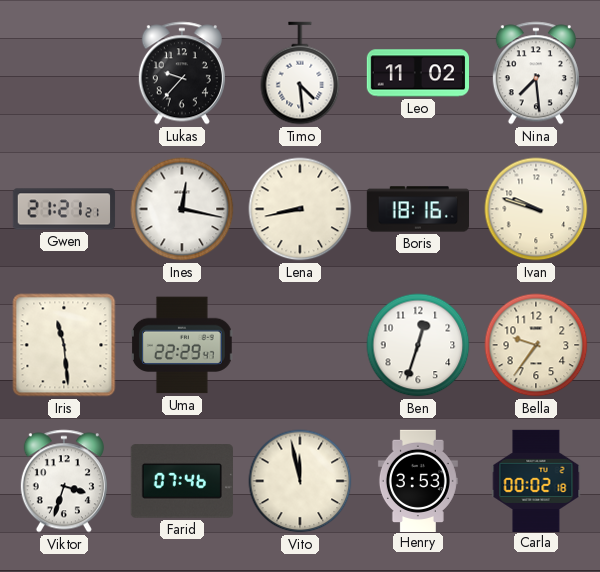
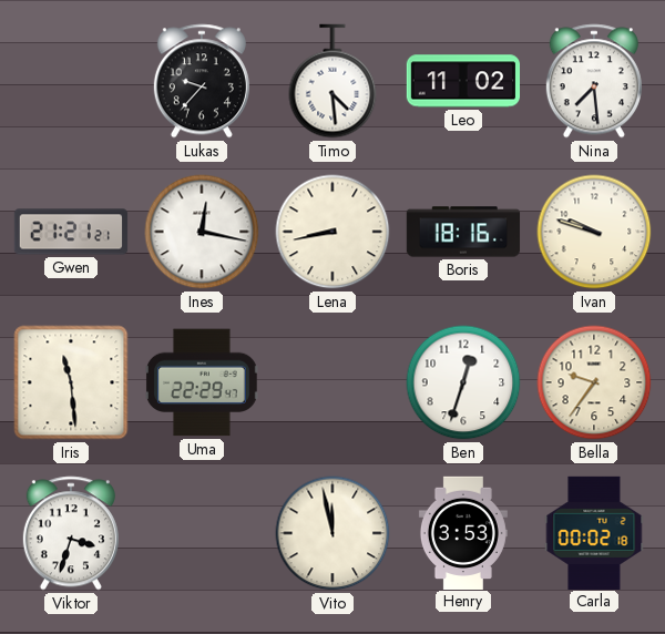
Farid: 07:46 -> none
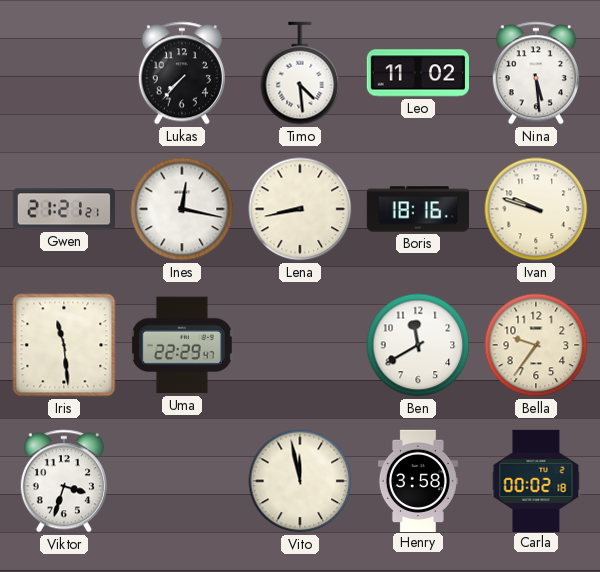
Lukas: 9:37 -> 7:37
Nina: 7:29 -> 5:29
Ben: 12:33 -> 11:40
Henry: 3:53 -> 3:58
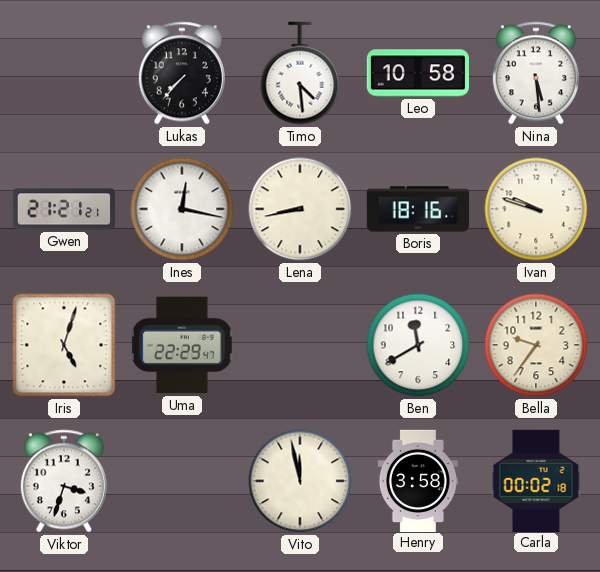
Leo: 11:02 -> 10:58
Iris: 11:29 -> 5:03
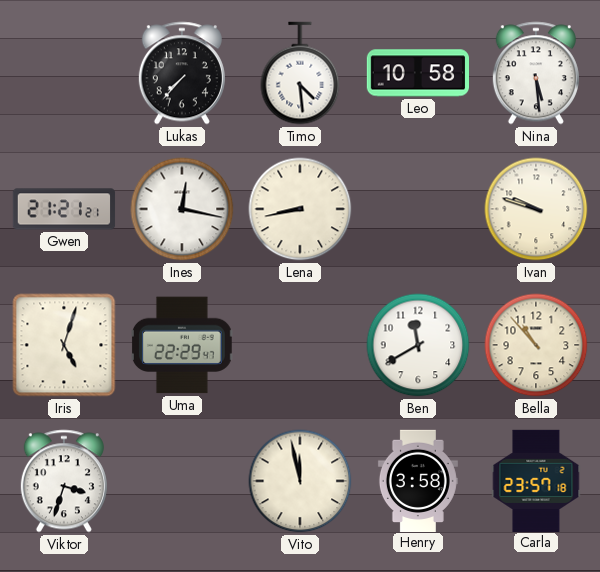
Boris: 18:16 -> none
Bella: 9:36 -> 10:53
Carla: 00:02 -> 23:57
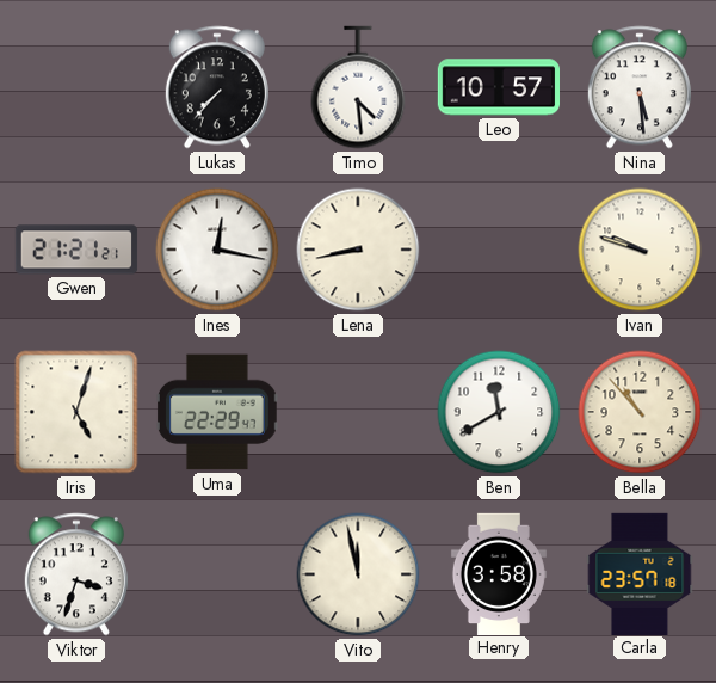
Leo: 10:58 -> 10:57
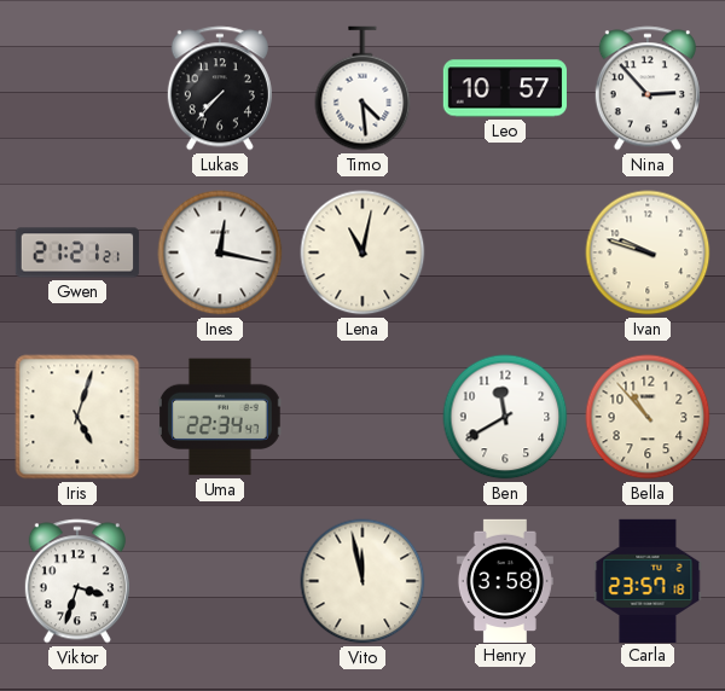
Nina: 5:29 -> 2:53
Lena: 8:43 -> 11:02
Uma: 22:29 -> 22:34
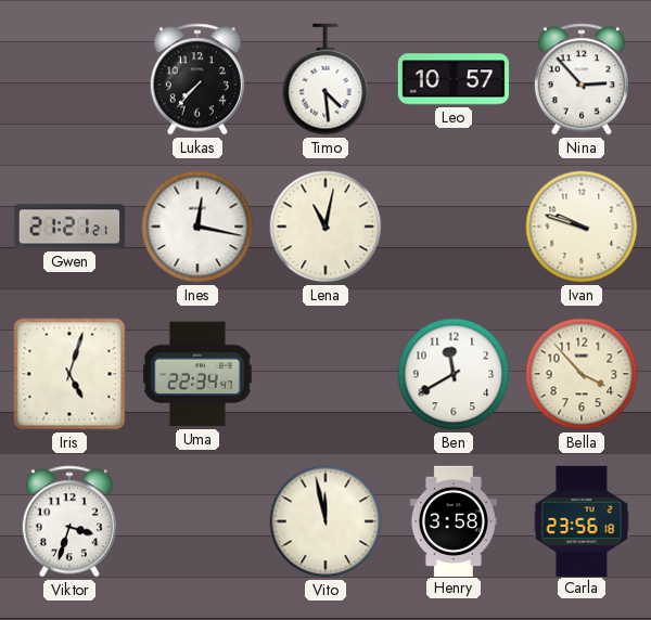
Bella: 10:53 -> 3:53
Carla: 23:57 -> 23:56
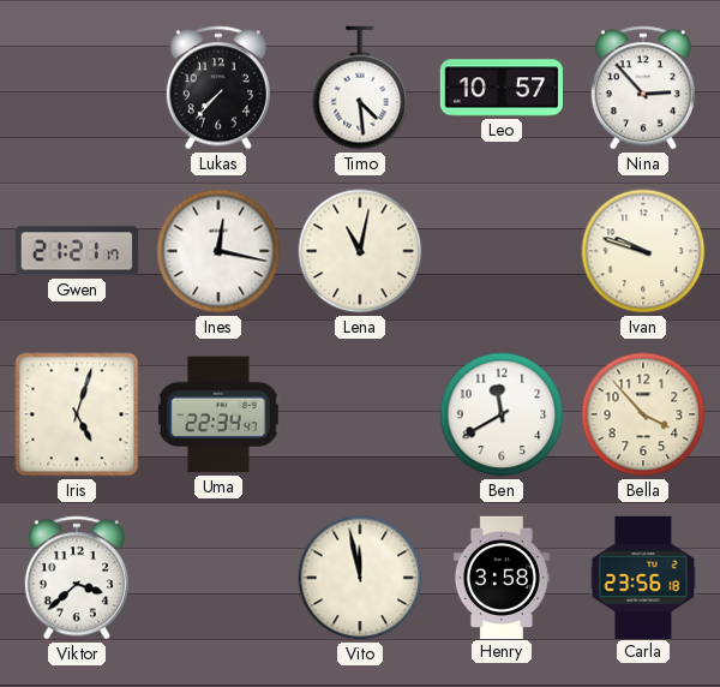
Gwen: 21:21:21 -> 21:21:17
Viktor: 3:33 -> 3:38
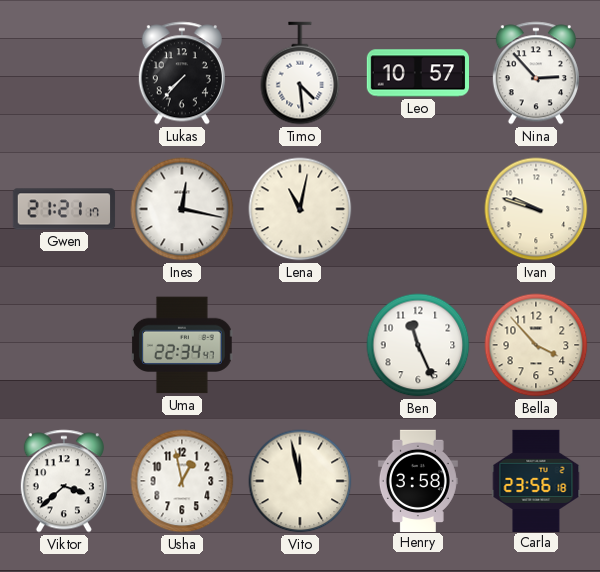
Iris: 5:03 -> none
Ben: 11:40 -> 11:26
Usha: none -> 12:58
